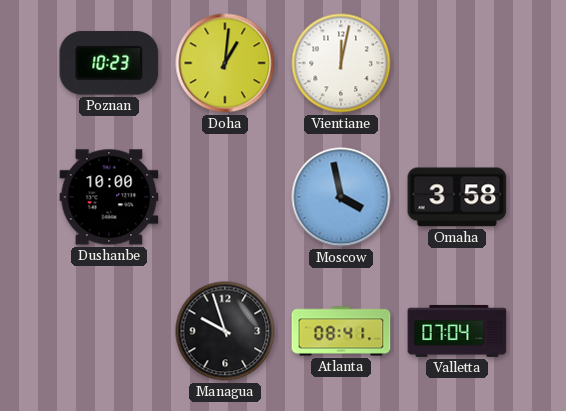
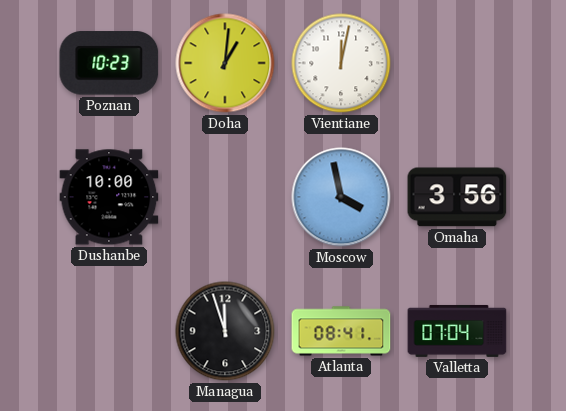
Omaha: 3:58 -> 3:56
Managua: 9:57 -> 11:57
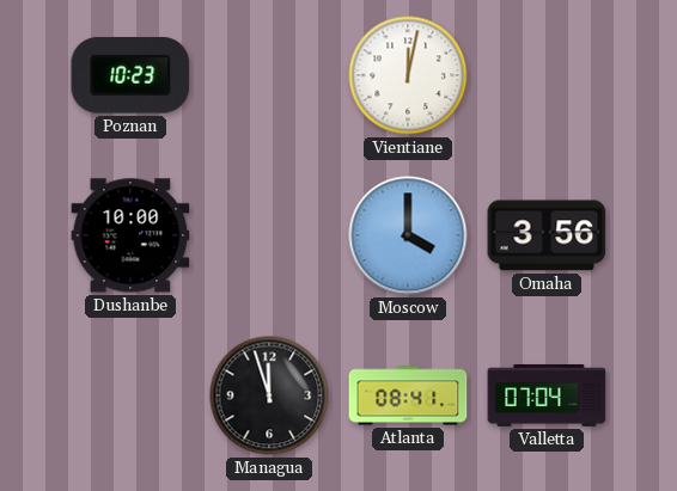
Doha: 1:01 -> none
Moscow: 3:58 -> 4:00
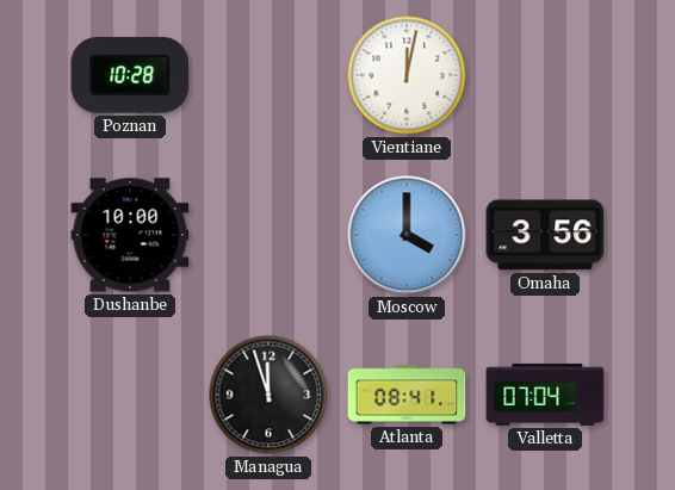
Poznan: 10:23 -> 10:28
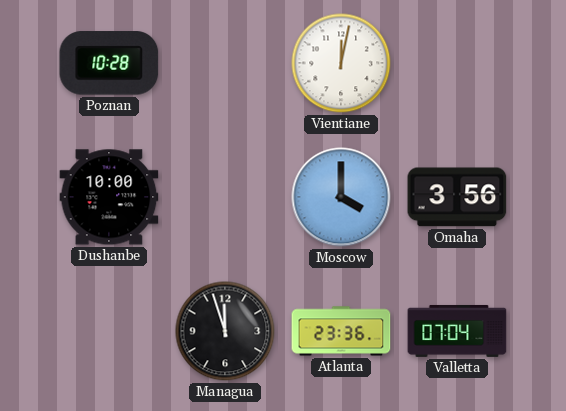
Atlanta: 08:41 -> 23:36
